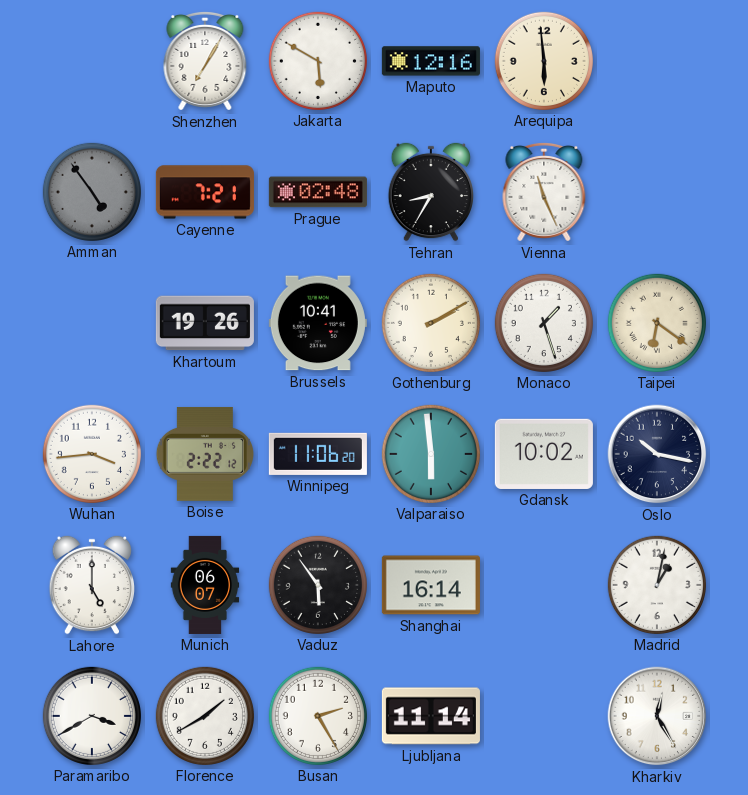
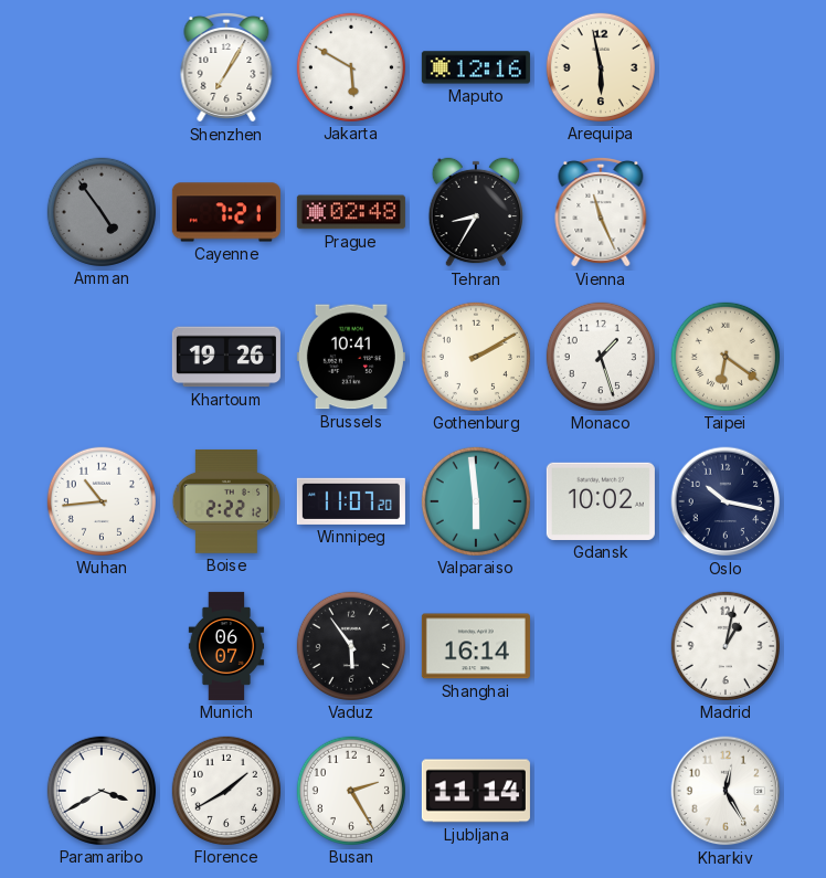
Arequipa: 5:59 -> 5:58
Wuhan: 3:44 -> 10:44
Winnipeg: 11:06 -> 11:07
Lahore: 5:00 -> none
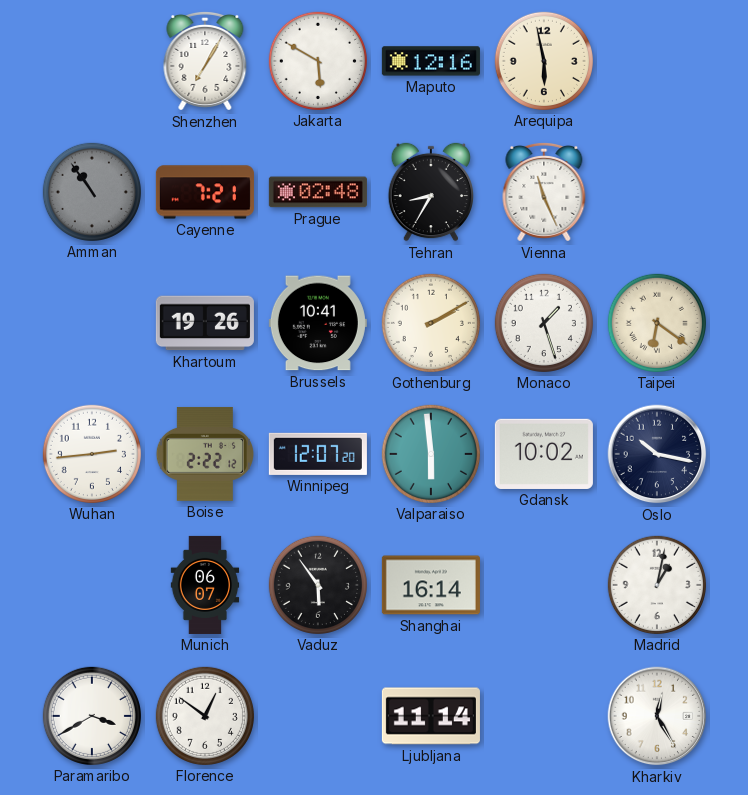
Amman: 4:54 -> 10:54
Wuhan: 10:44 -> 2:44
Winnipeg: 11:07 -> 12:07
Florence: 1:40 -> 12:51
Busan: 2:25 -> none
